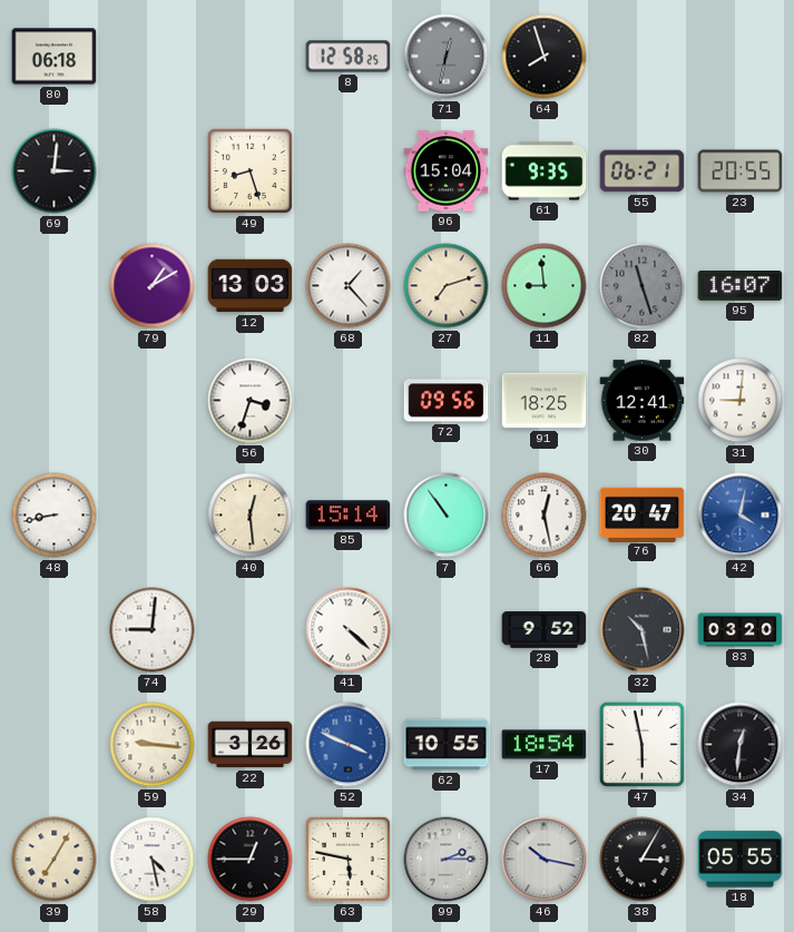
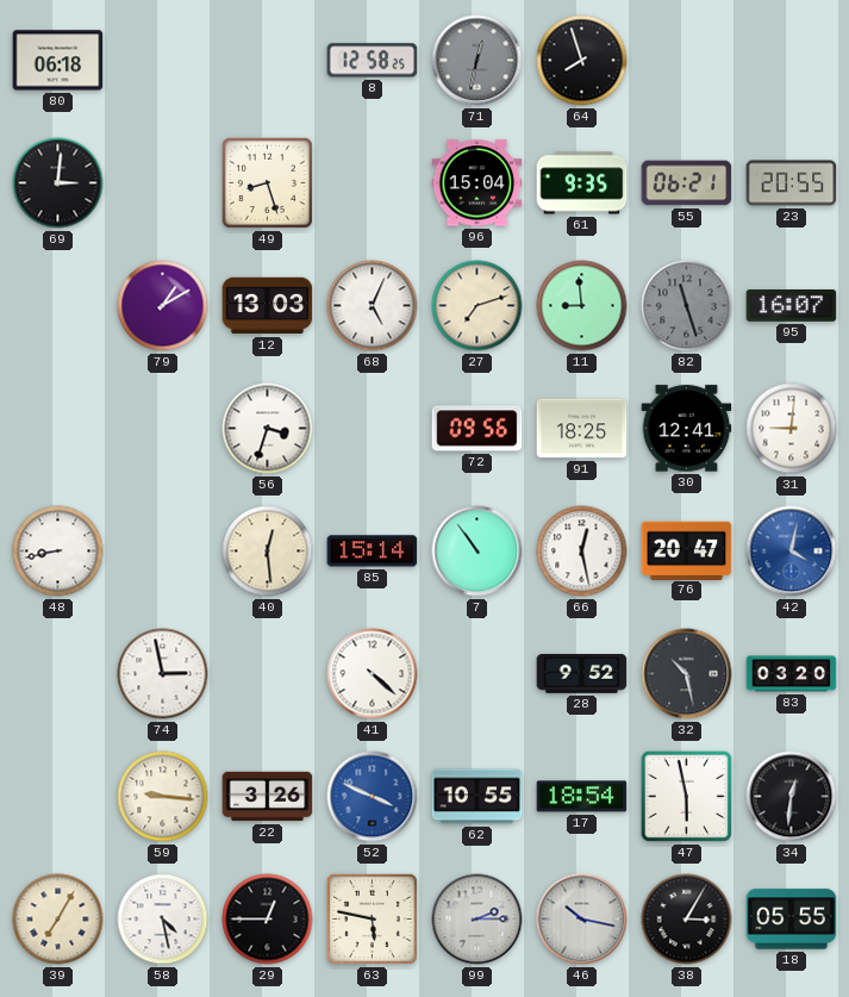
68: 1:23 -> 5:04
74: 9:01 -> 2:58
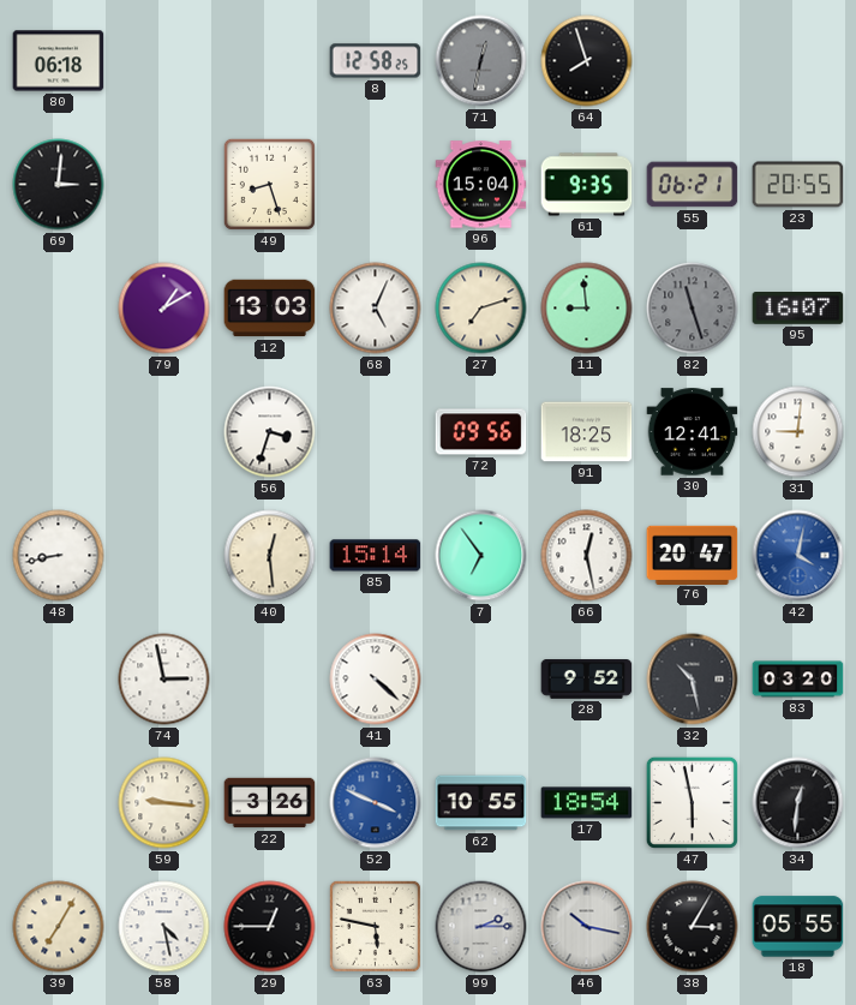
7: 10:54 -> 6:54
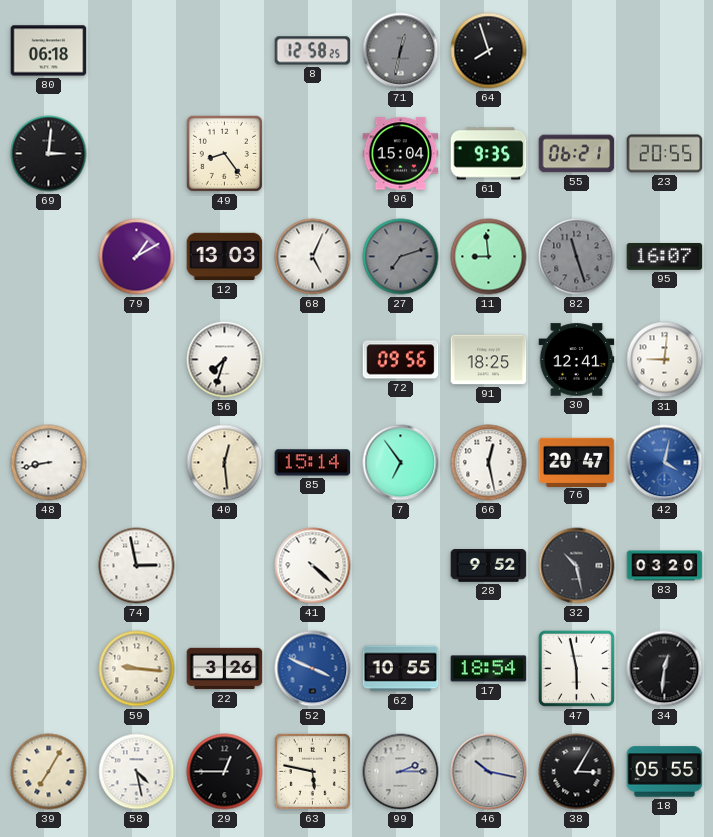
49: 8:27 -> 8:24
27 dial: cream -> grey
56: 3:33 -> 7:33
